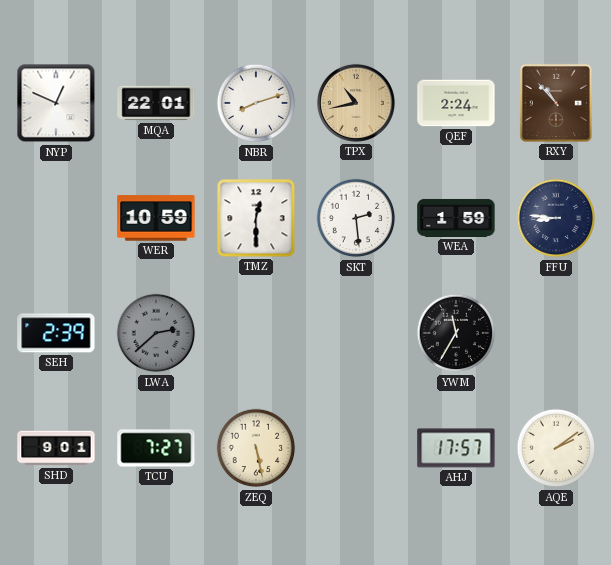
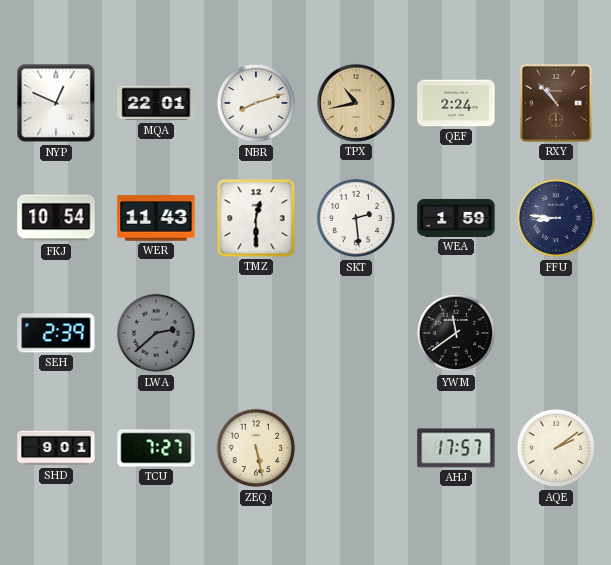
FKJ: none -> 10:54
WER: 10:59 -> 11:43
YWM: 11:35 -> 11:39
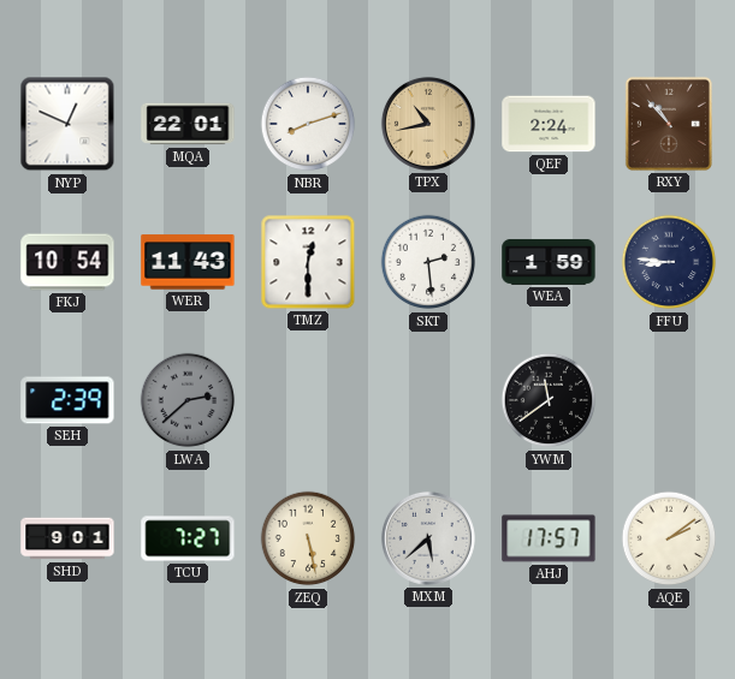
MXM: none -> 5:38
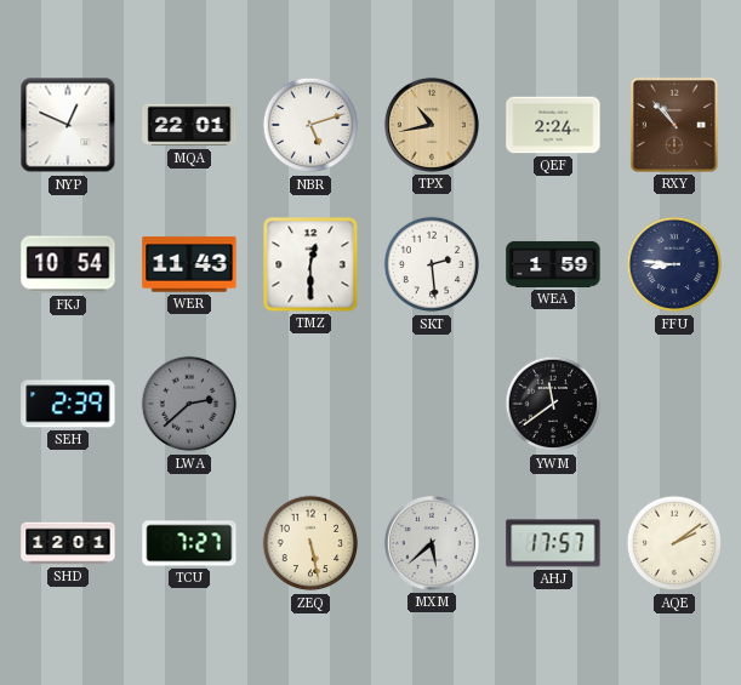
NBR: 8:12 -> 5:12
SHD: 9:01 -> 12:01
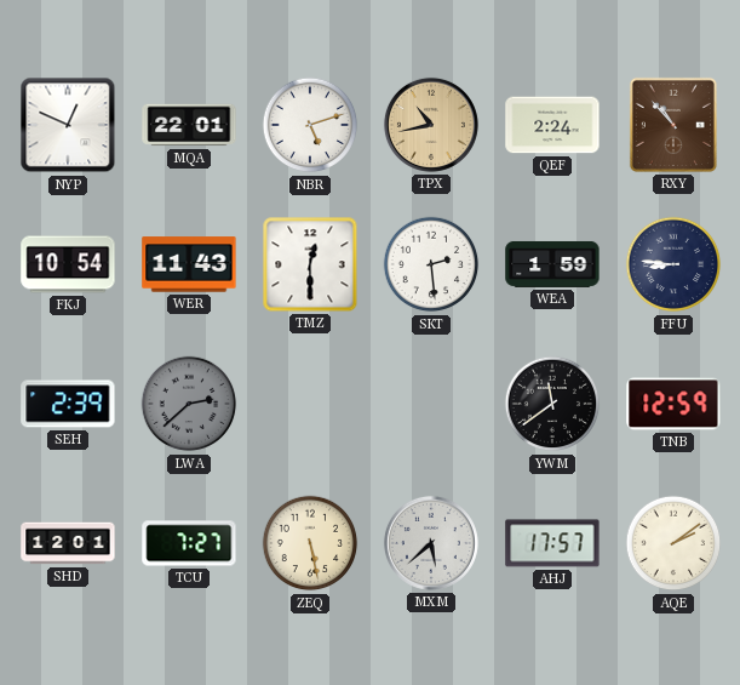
TNB: none -> 12:59
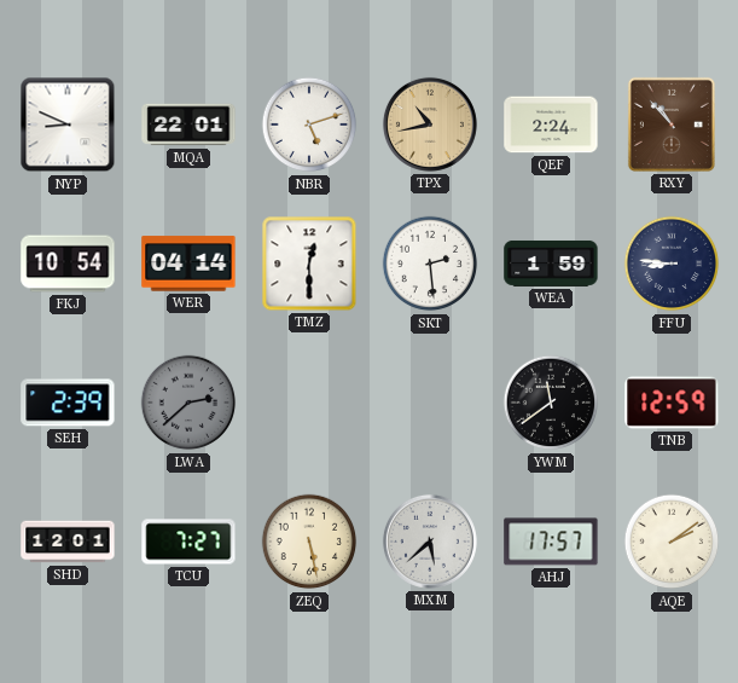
NYP: 12:49 -> 8:49
WER: 11:43 -> 04:14
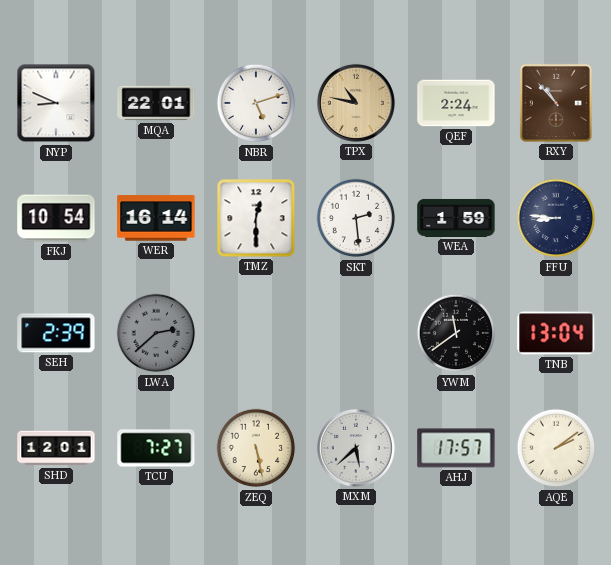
TPX: 10:43 -> 10:47
WER: 04:14 -> 16:14
TNB: 12:59 -> 13:04
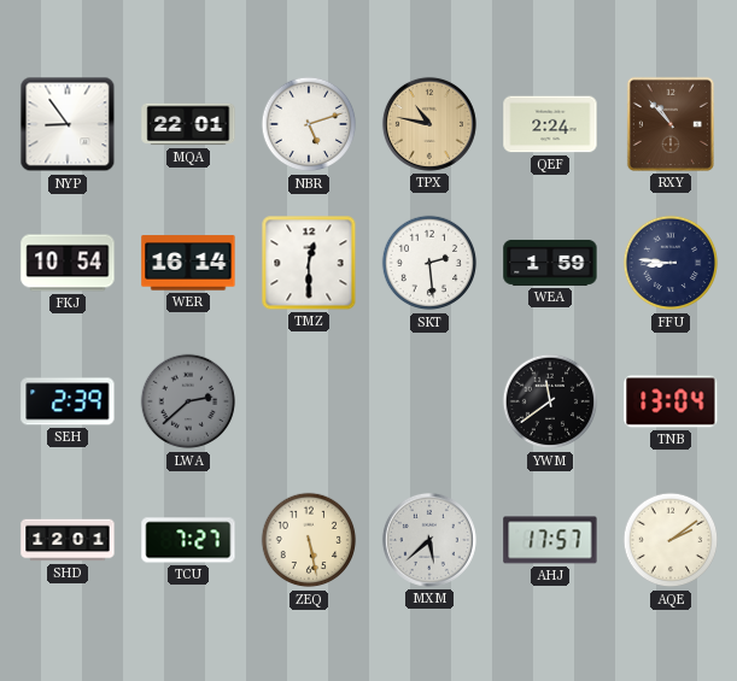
NYP: 8:49 -> 8:54
